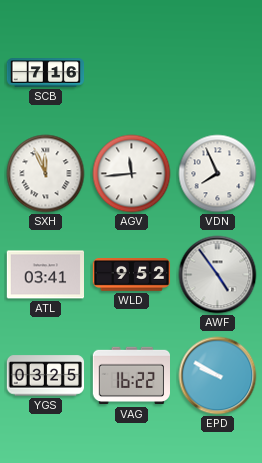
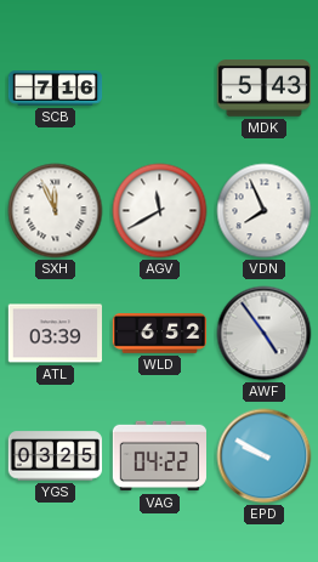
MDK: none -> 5:43
AGV: 11:44 -> 11:40
ATL: 03:41 -> 03:39
WLD: 9:52 -> 6:52
VAG: 16:22 -> 04:22
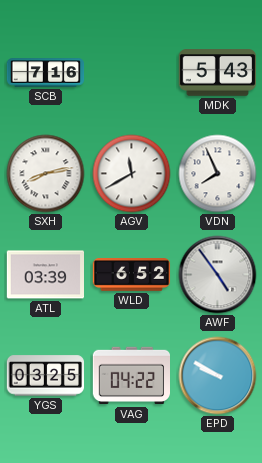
SXH: 11:56 -> 8:13
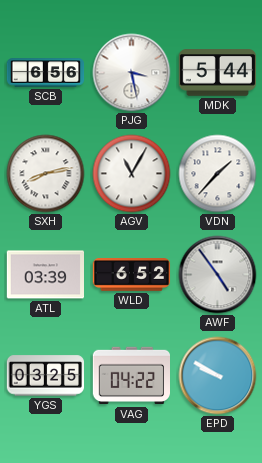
SCB: 7:16 -> 6:56
PJG: none -> 3:28
MDK: 5:43 -> 5:44
AGV: 11:40 -> 11:05
VDN: 7:56 -> 1:37
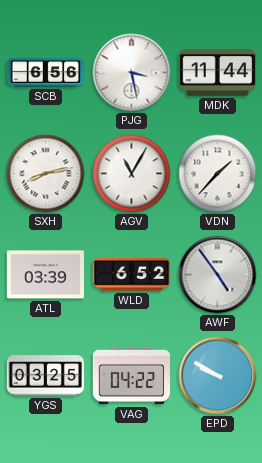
MDK: 5:44 -> 11:44
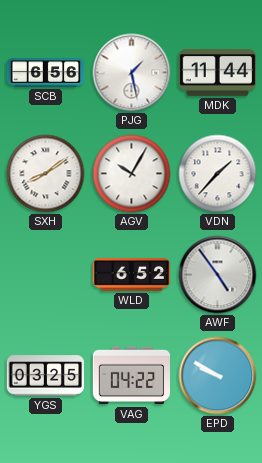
PJG: 3:28 -> 1:28
SXH: 8:13 -> 8:09
AGV: 11:05 -> 10:05
ATL: 03:39 -> none
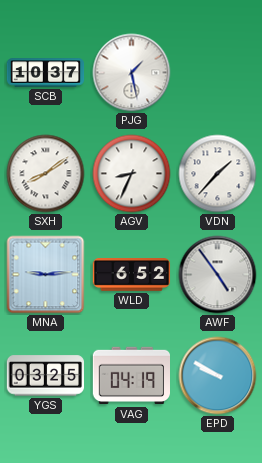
SCB: 6:56 -> 10:37
MDK: 11:44 -> none
AGV: 10:05 -> 8:34
MNA: none -> 9:14
VAG: 04:22 -> 04:19
